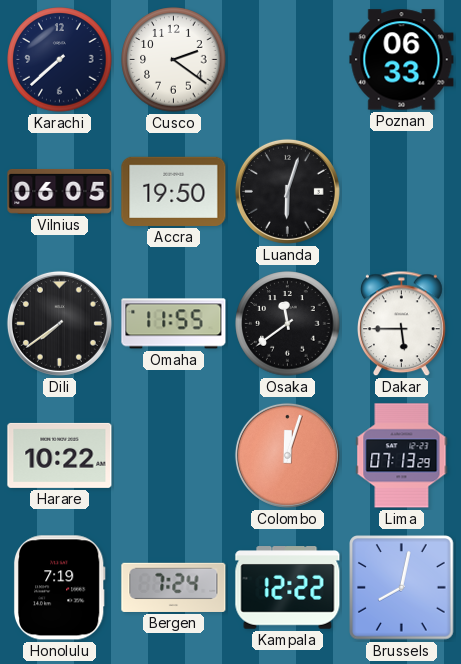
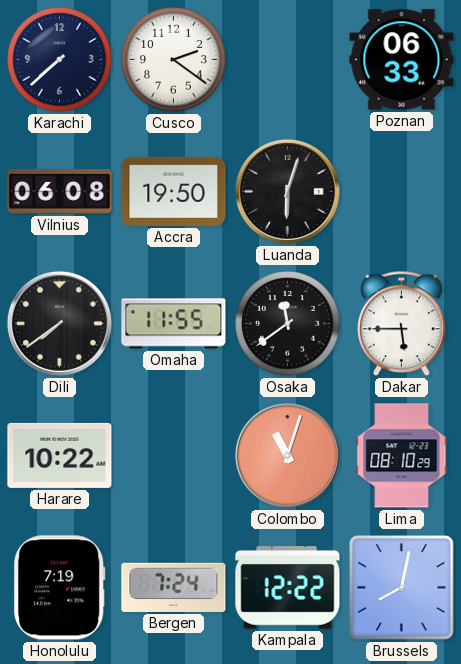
Vilnius: 06:05 -> 06:08
Colombo: 12:03 -> 11:03
Lima: 07:13 -> 08:10
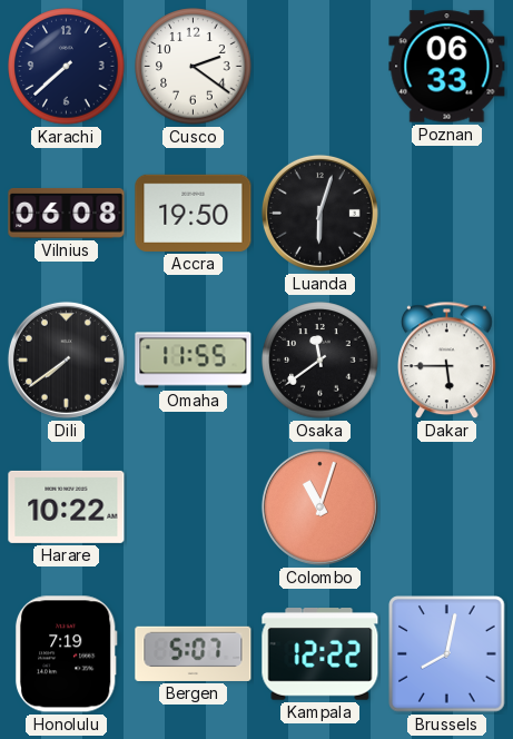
Lima: 08:10 -> none
Bergen: 7:24 -> 5:07
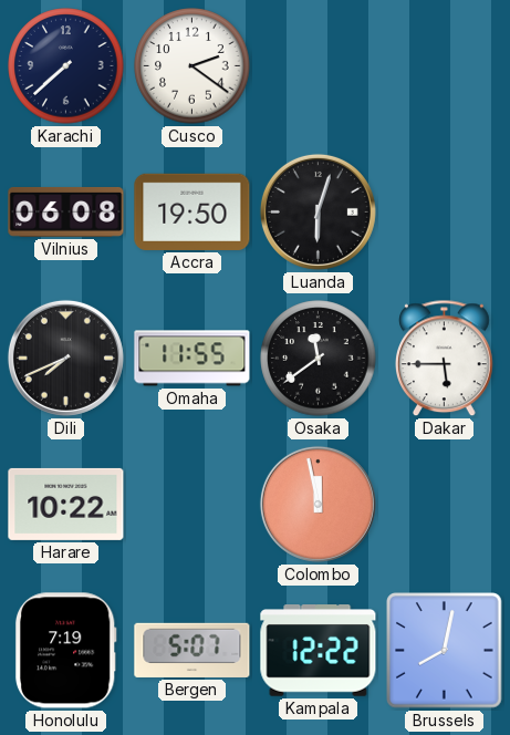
Poznan: 06:33 -> none
Dili: 7:39 -> 7:41
Colombo: 11:03 -> 11:58
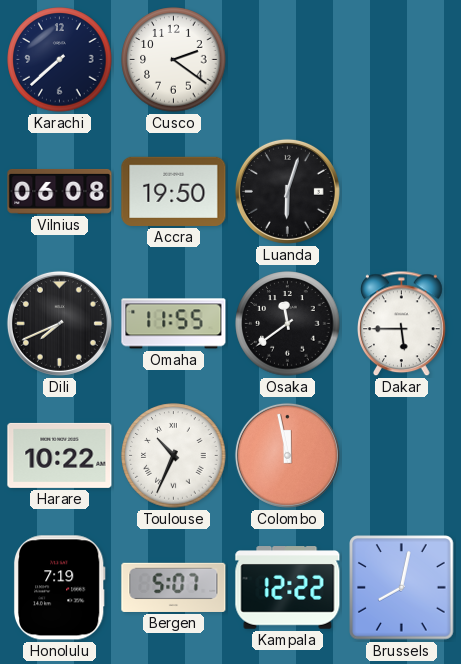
Toulouse: none -> 10:34
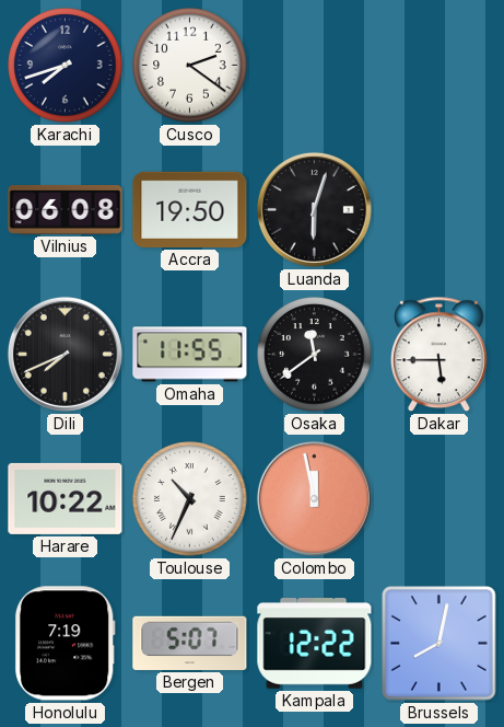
Karachi: 7:38 -> 7:42
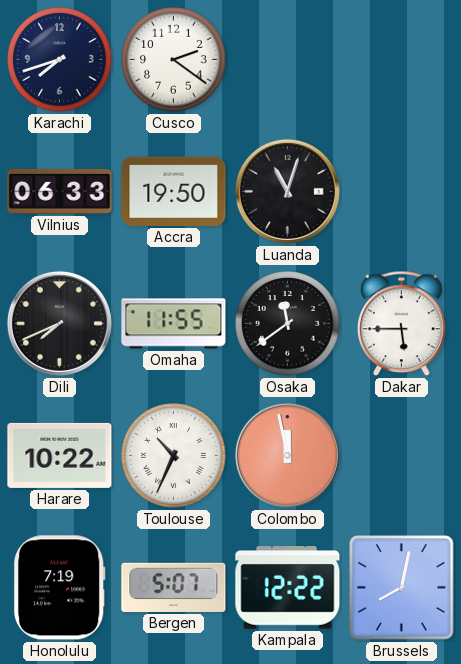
Vilnius: 06:08 -> 06:33
Luanda: 6:03 -> 11:03
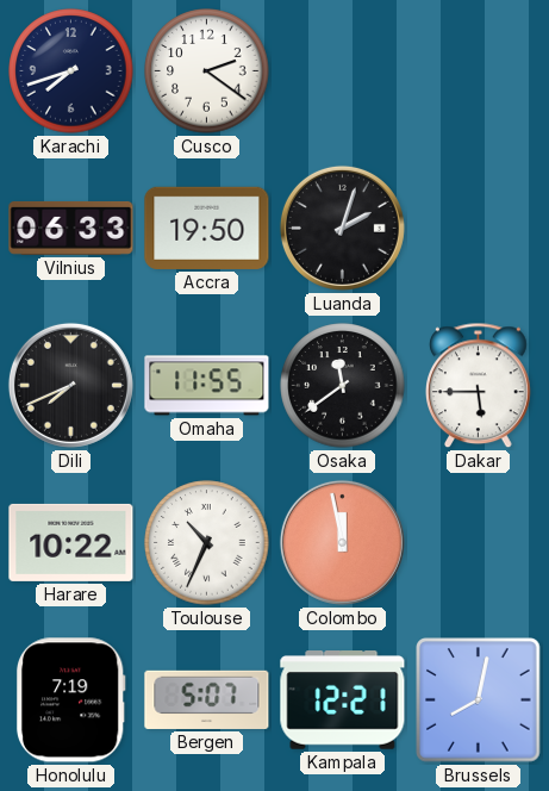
Luanda: 11:03 -> 2:03
Kampala: 12:22 -> 12:21
